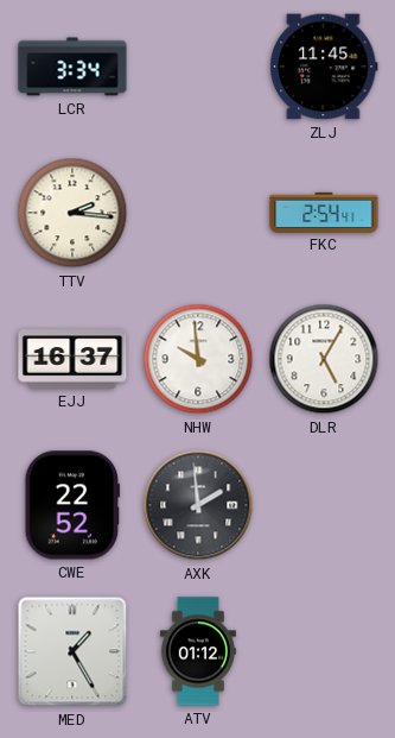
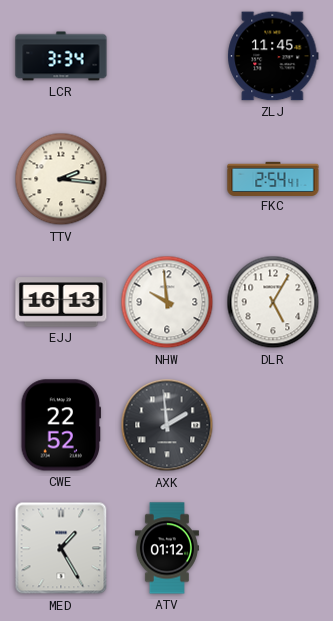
EJJ: 16:37 -> 16:13
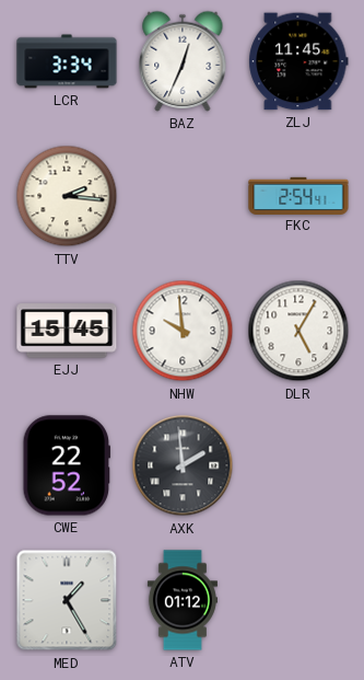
BAZ: none -> 12:34
EJJ: 16:13 -> 15:45
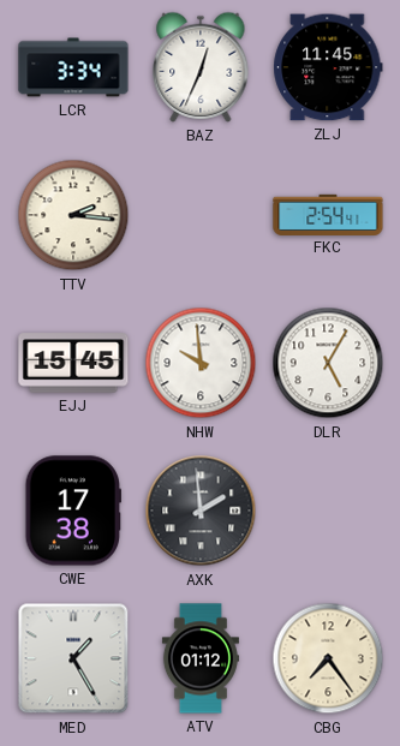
CWE: 22:52 -> 17:38
CBG: none -> 7:24
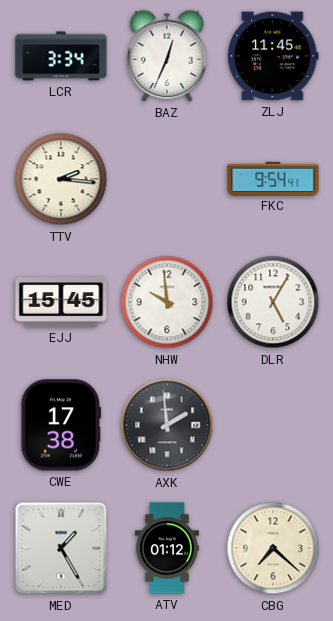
FKC: 2:54 -> 9:54
CBG: 7:24 -> 7:22
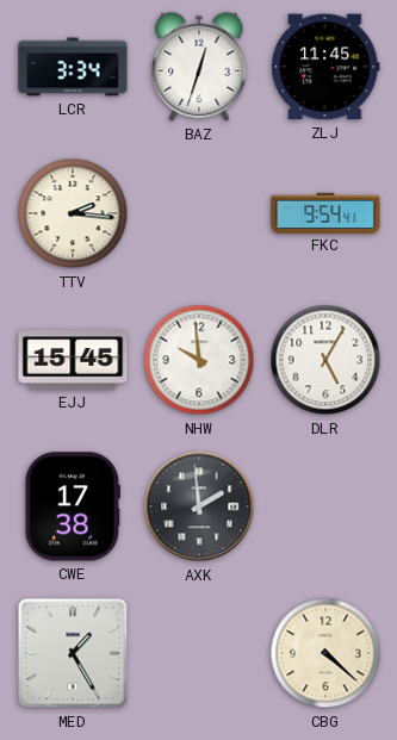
BAZ: 12:34 -> 12:33
ATV: 01:12 -> none
CBG: 7:22 -> 4:22
